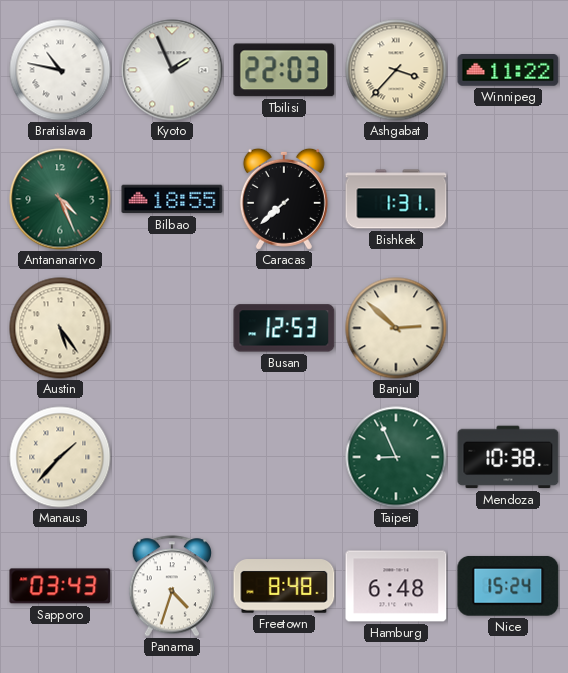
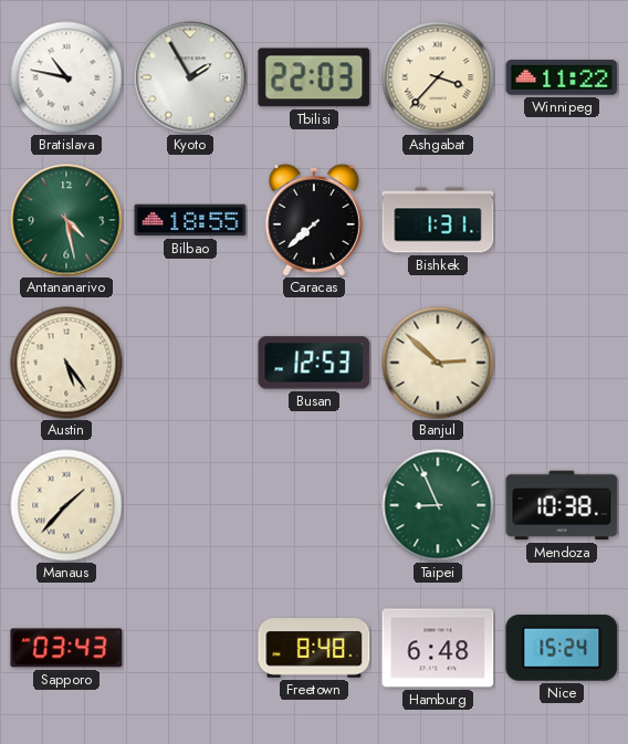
Kyoto: 1:56 -> 1:55
Antananarivo: 4:26 -> 4:28
Panama: 4:33 -> none
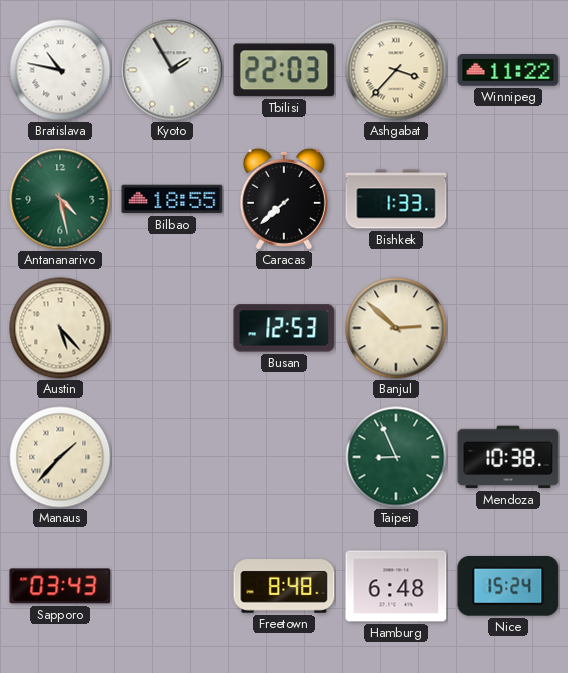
Bishkek: 1:31 -> 1:33
Austin: 5:24 -> 5:23
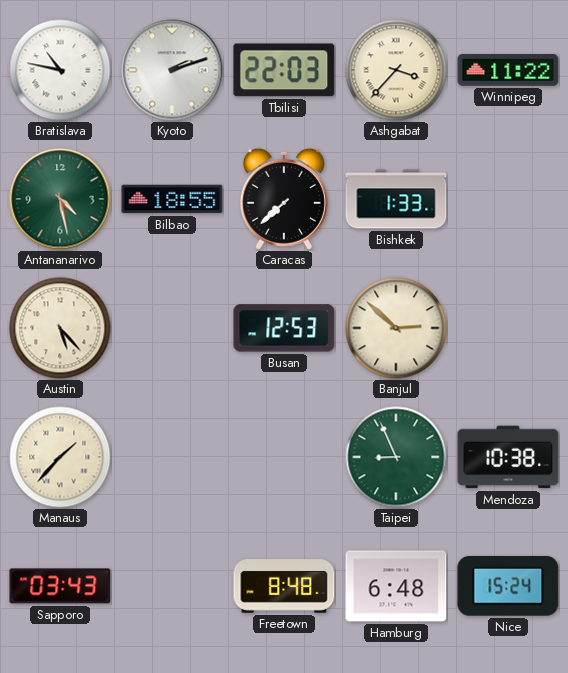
Kyoto: 1:55 -> 2:12
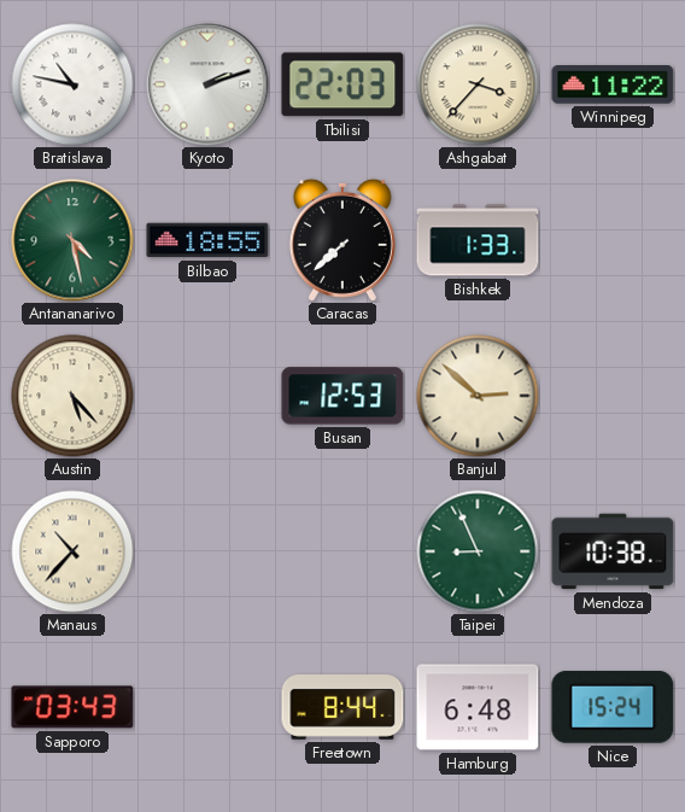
Manaus: 1:37 -> 10:37
Freetown: 8:48 -> 8:44
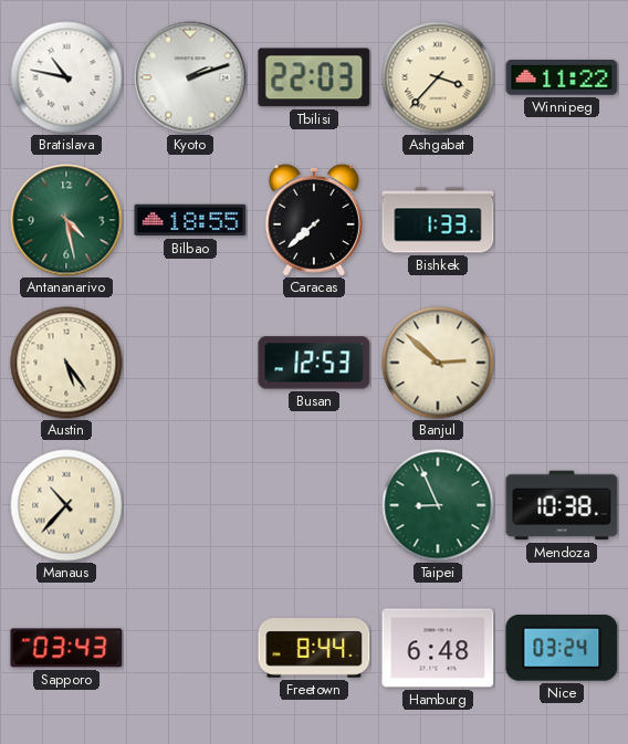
Austin: 5:23 -> 5:24
Nice: 15:24 -> 03:24
